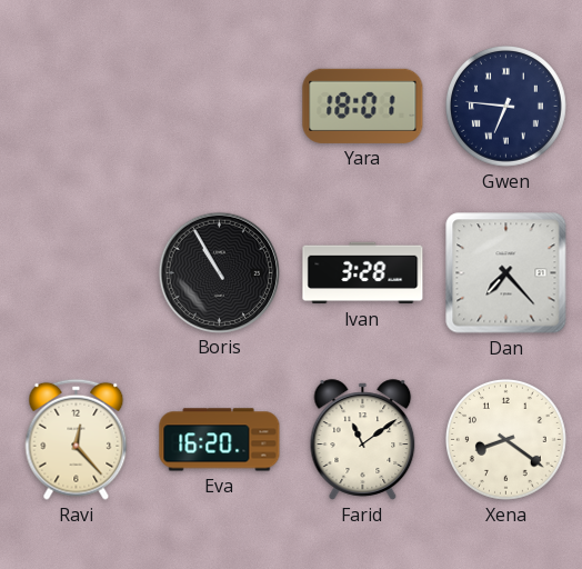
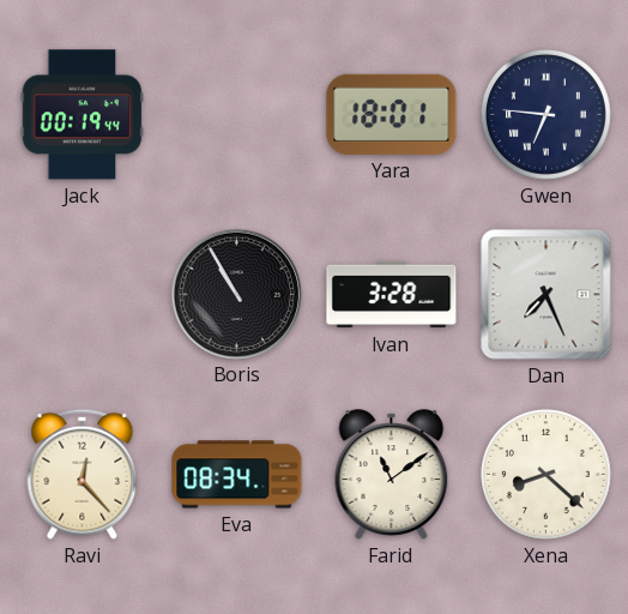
Jack: none -> 00:19
Dan: 7:23 -> 7:26
Eva: 16:20 -> 08:34
Xena: 8:21 -> 8:22
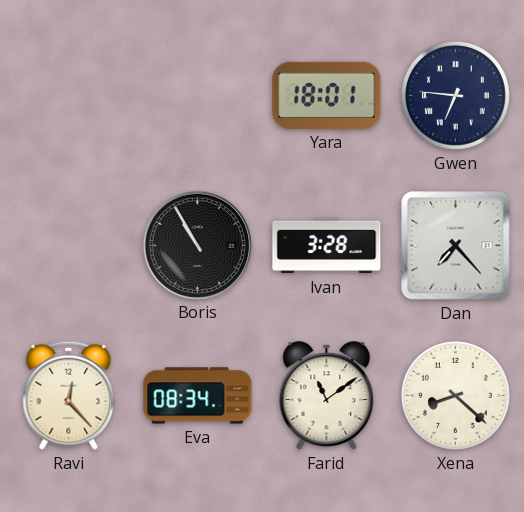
Jack: 00:19 -> none
Dan: 7:26 -> 7:23
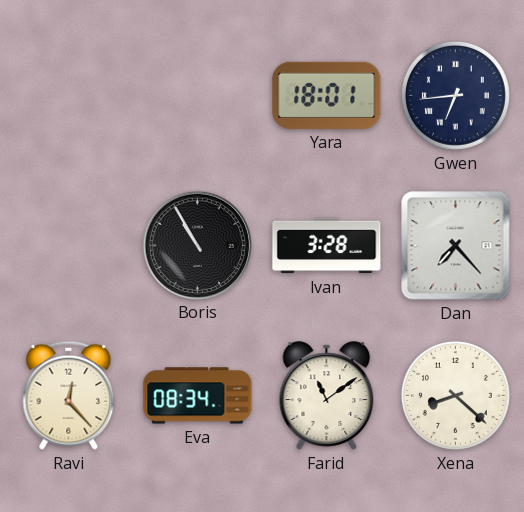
Gwen: 6:46 -> 6:44
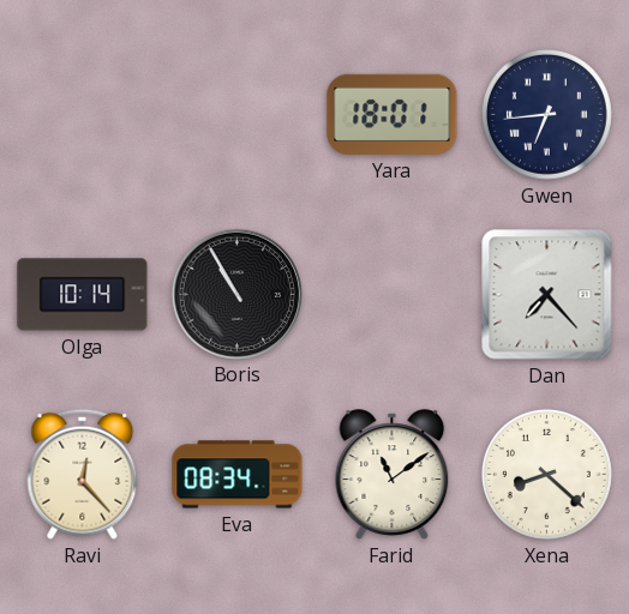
Olga: none -> 10:14
Ivan: 3:28 -> none
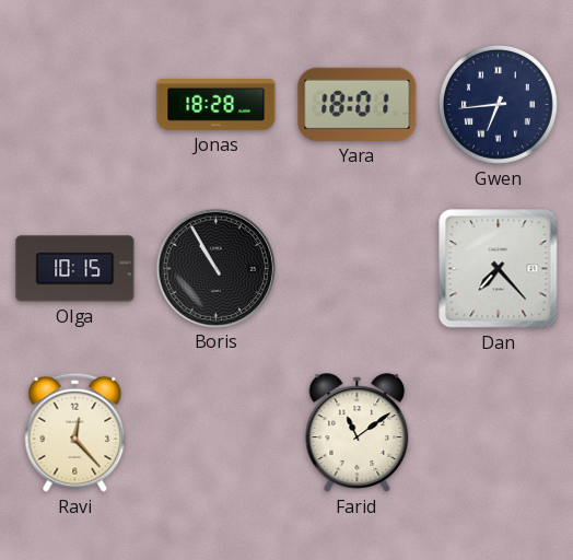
Jonas: none -> 18:28
Olga: 10:14 -> 10:15
Eva: 08:34 -> none
Xena: 8:22 -> none
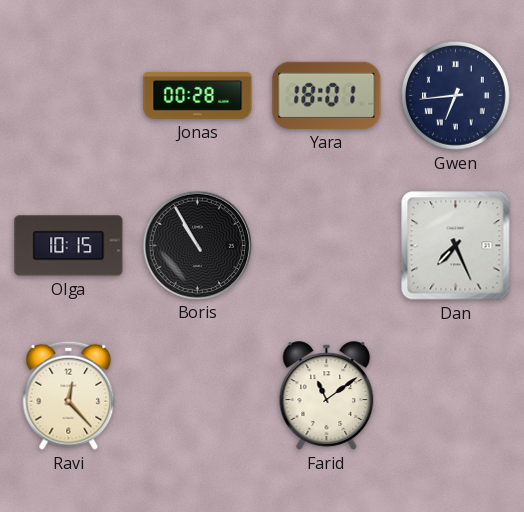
Jonas: 18:28 -> 00:28
Dan: 7:23 -> 7:26
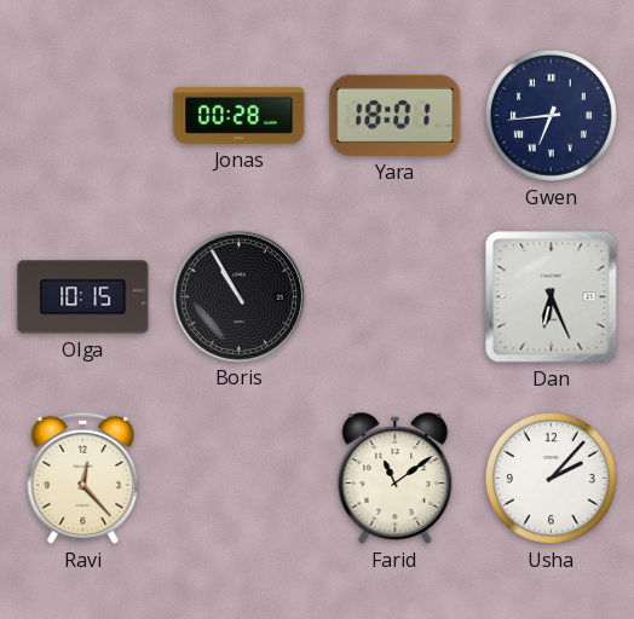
Dan: 7:26 -> 6:26
Usha: none -> 2:07
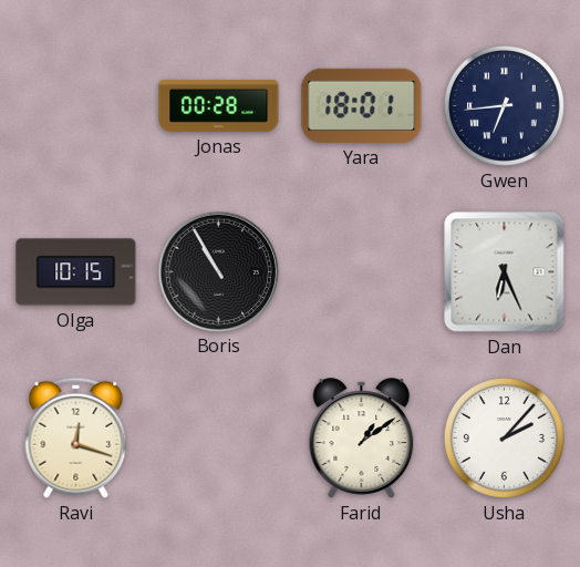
Ravi: 12:23 -> 12:18
Farid: 11:09 -> 1:09
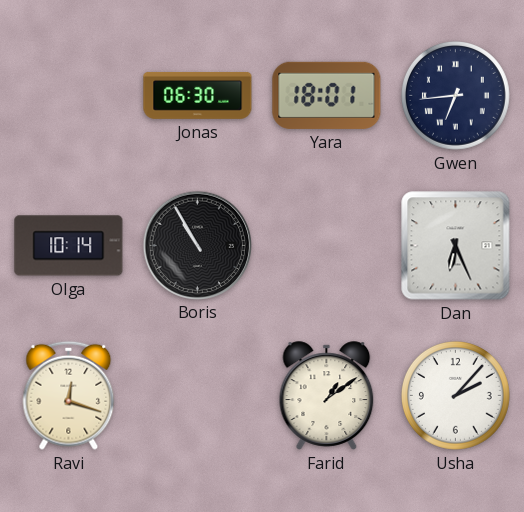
Jonas: 00:28 -> 06:30
Olga: 10:15 -> 10:14
